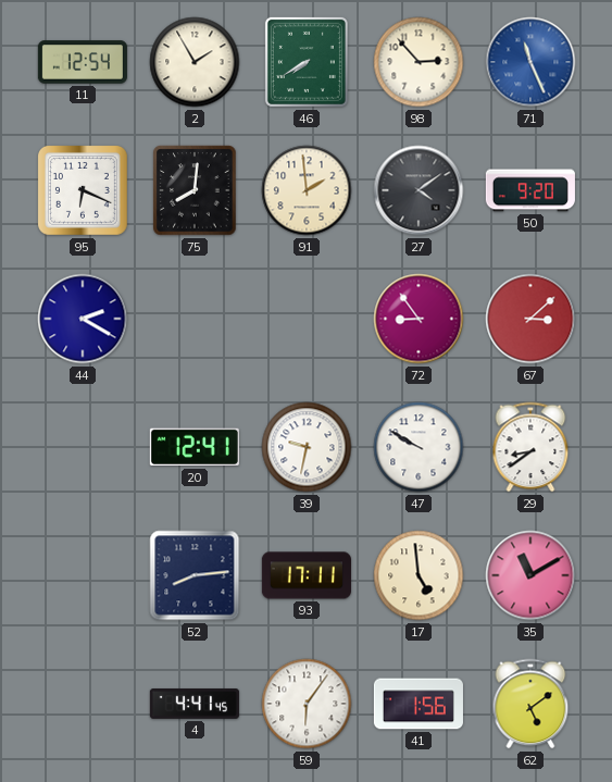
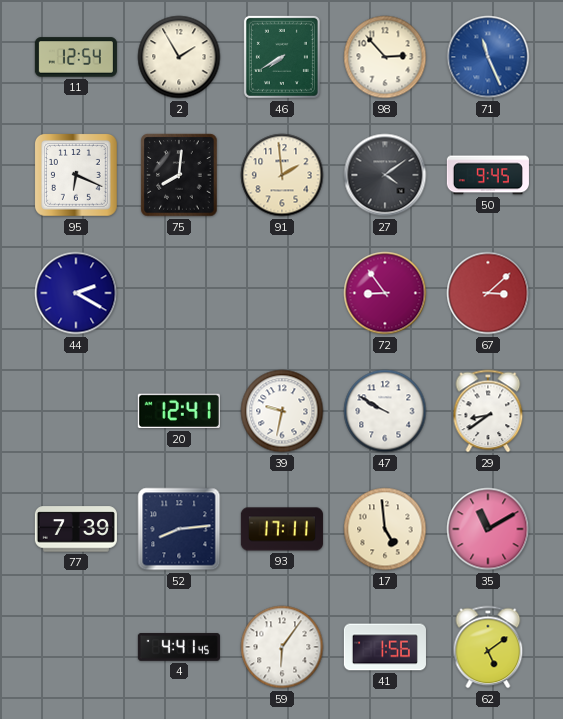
50: 9:20 -> 9:45
77: none -> 7:39
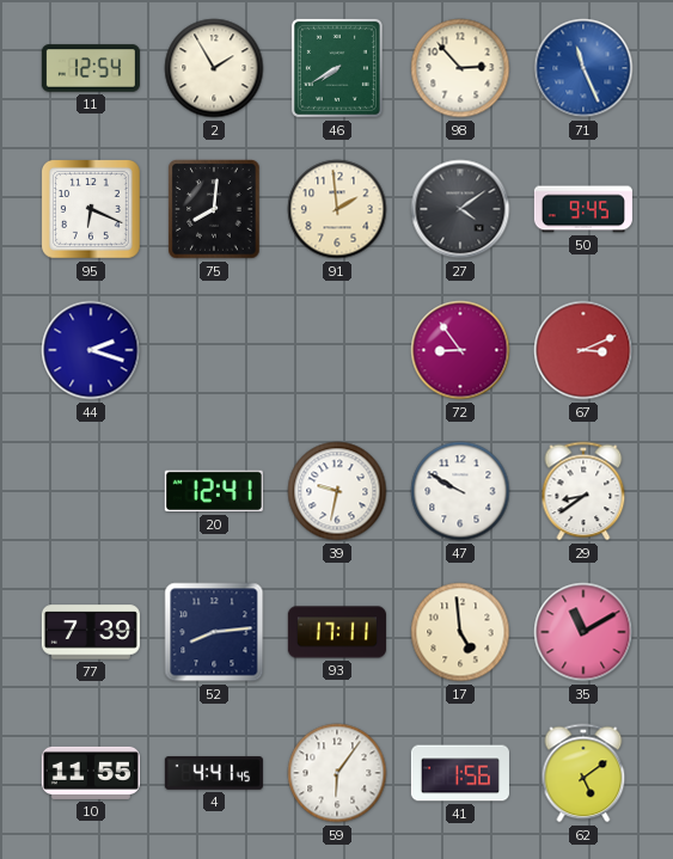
44: 2:20 -> 2:18
67: 3:08 -> 3:11
10: none -> 11:55
